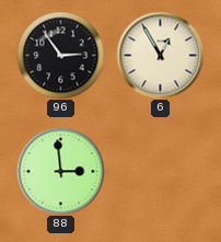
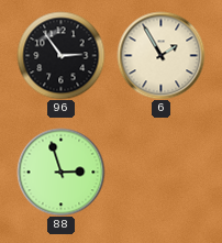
6: 12:55 -> 1:55
88: 2:59 -> 2:57
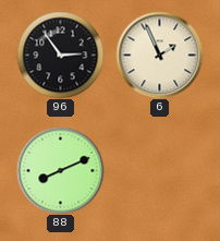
6: 1:55 -> 1:56
88: 2:57 -> 8:11
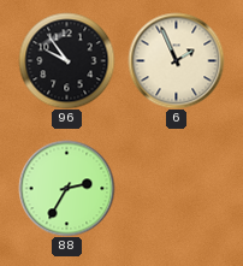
96: 2:54 -> 9:54
88: 8:11 -> 2:35
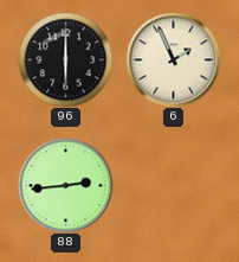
96: 9:54 -> 6:00
88: 2:35 -> 2:44
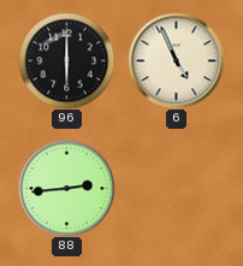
6: 1:56 -> 4:56
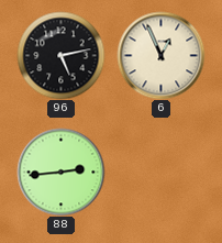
96: 6:00 -> 5:13
6: 4:56 -> 12:56
